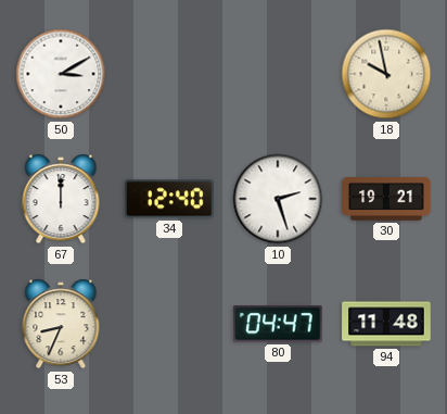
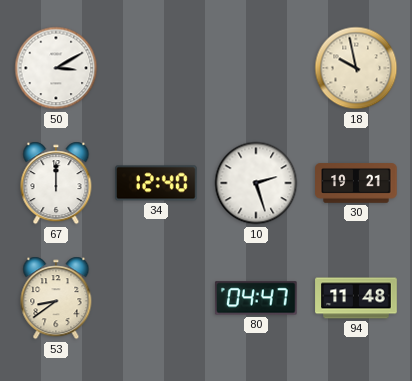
53: 8:34 -> 8:39
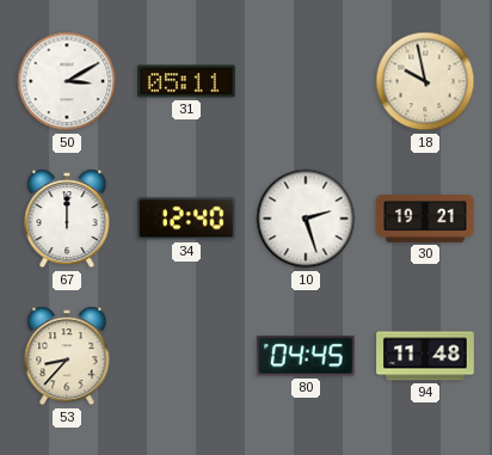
31: none -> 05:11
53: 8:39 -> 8:37
80: 04:47 -> 04:45
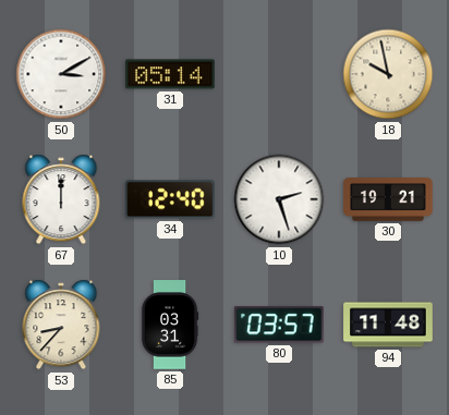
31: 05:11 -> 05:14
85: none -> 03:31
80: 04:45 -> 03:57
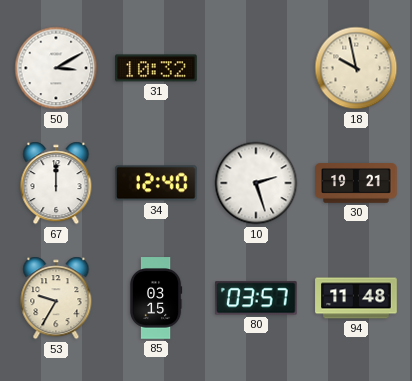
31: 05:14 -> 10:32
53: 8:37 -> 9:35
85: 03:31 -> 03:15
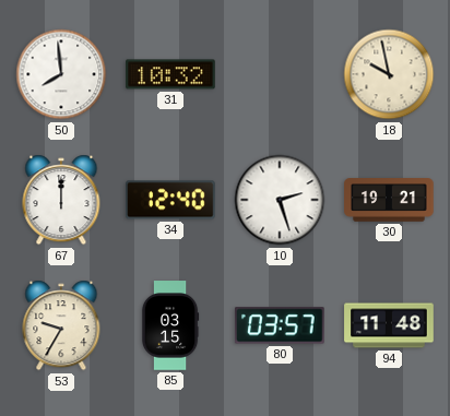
50: 3:10 -> 7:59
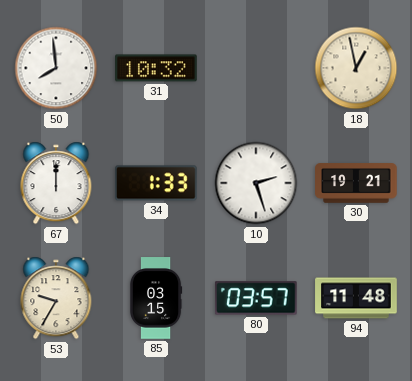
18: 9:58 -> 12:58
34: 12:40 -> 1:33
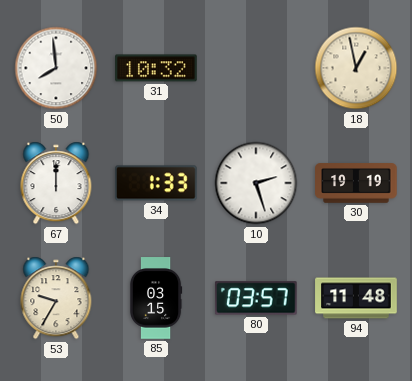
30: 19:21 -> 19:19
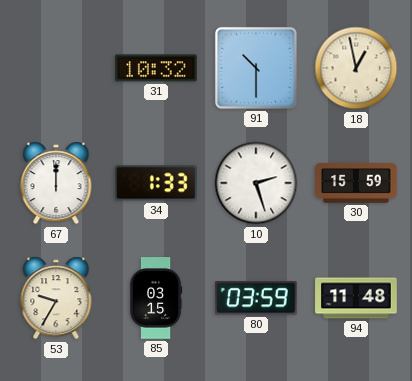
50: 7:59 -> none
91: none -> 10:30
30: 19:19 -> 15:59
80: 03:57 -> 03:59
